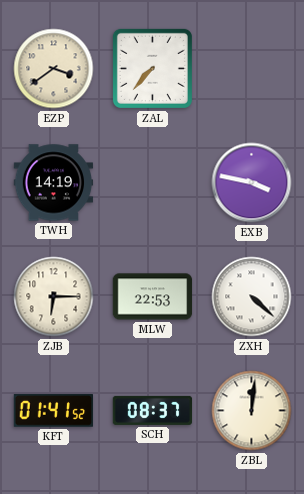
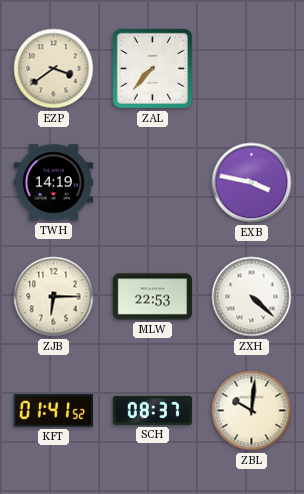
ZBL: 12:01 -> 10:01
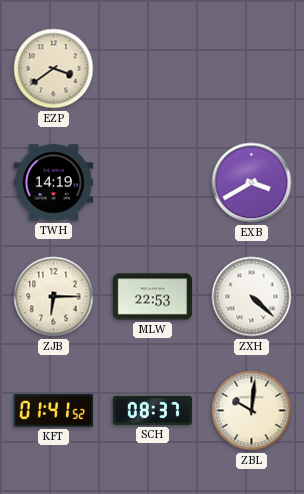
ZAL: 7:37 -> none
EXB: 3:47 -> 3:40
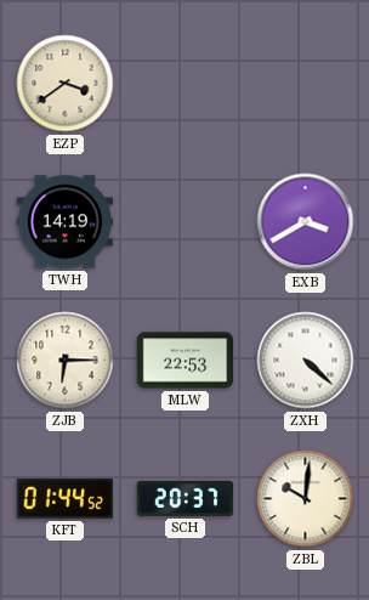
KFT: 01:41 -> 01:44
SCH: 08:37 -> 20:37
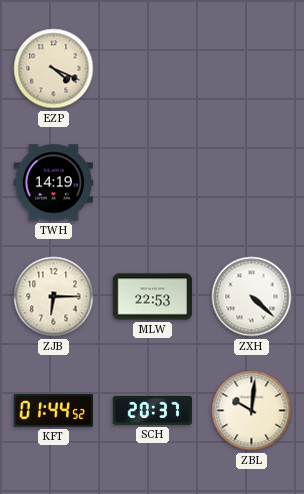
EZP: 3:39 -> 4:19
EXB: 3:40 -> none
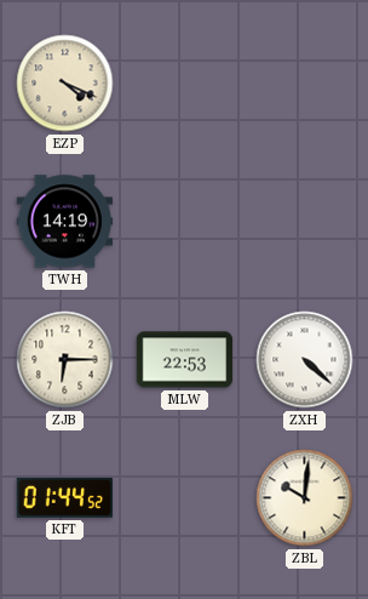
SCH: 20:37 -> none
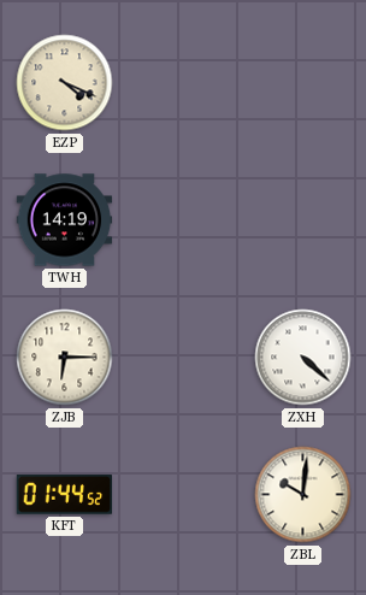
MLW: 22:53 -> none
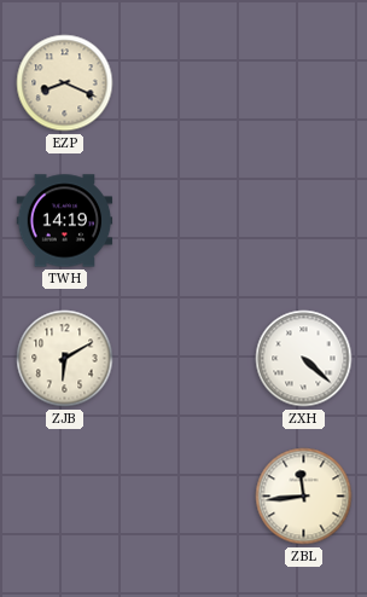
EZP: 4:19 -> 8:19
ZJB: 6:15 -> 6:10
KFT: 01:44 -> none
ZBL: 10:01 -> 11:44
